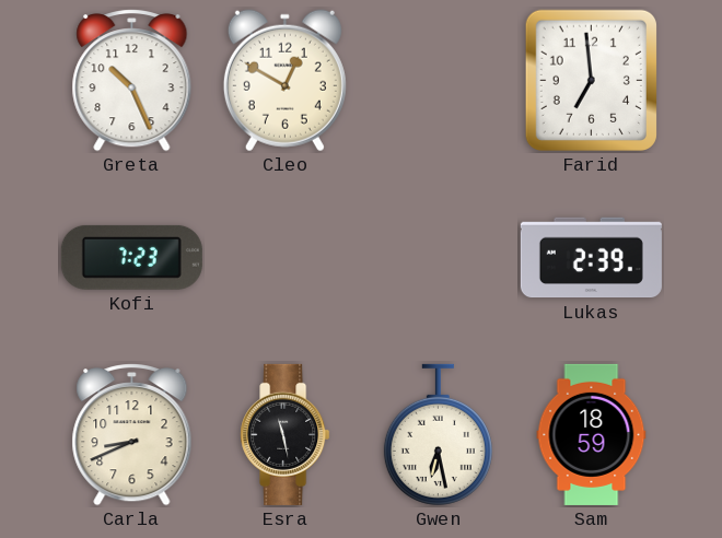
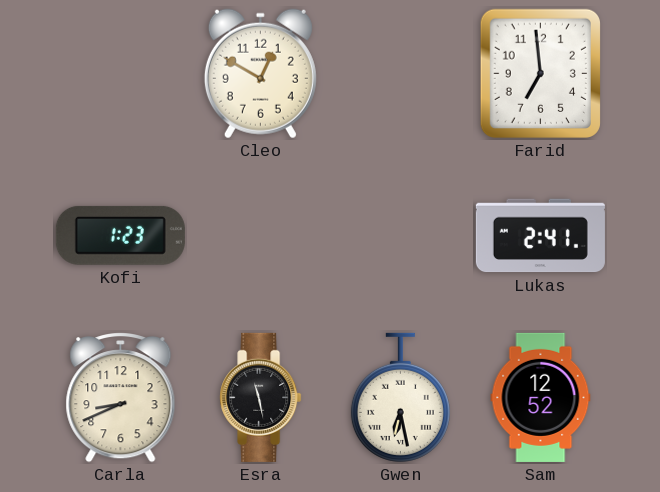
Greta: 10:26 -> none
Kofi: 7:23 -> 1:23
Lukas: 2:39 -> 2:41
Sam: 18:59 -> 12:52
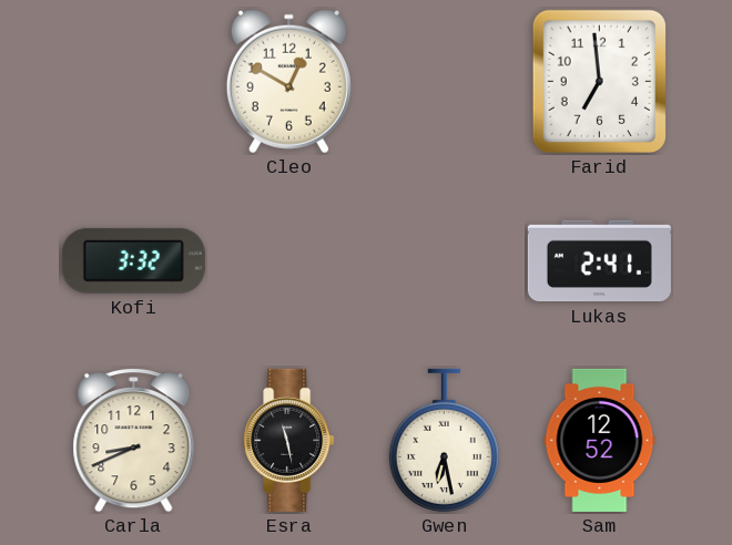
Kofi: 1:23 -> 3:32
